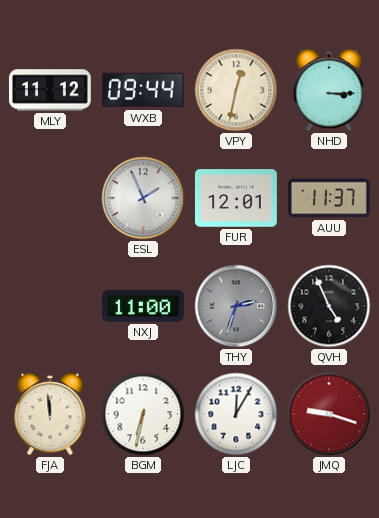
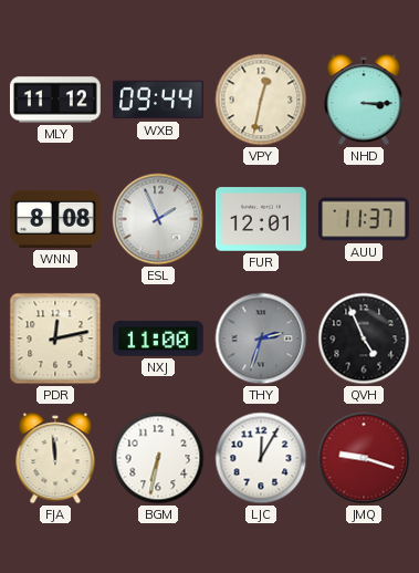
WNN: none -> 8:08
PDR: none -> 12:13
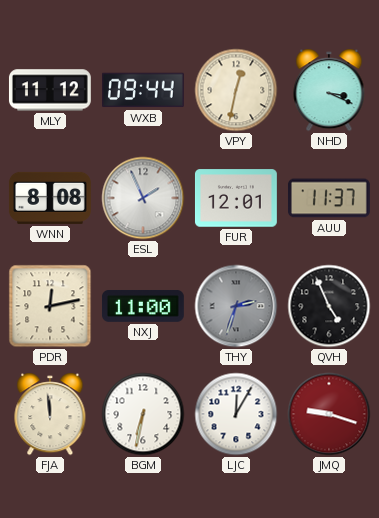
NHD: 3:15 -> 3:19
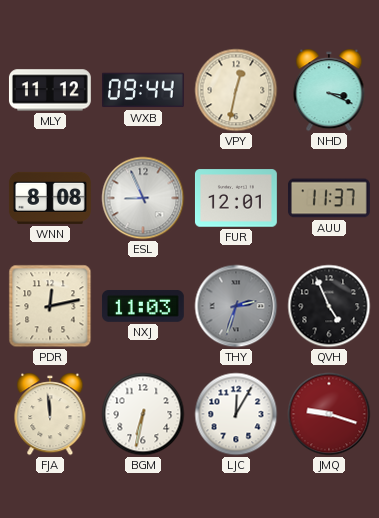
ESL: 1:56 -> 8:56
NXJ: 11:00 -> 11:03
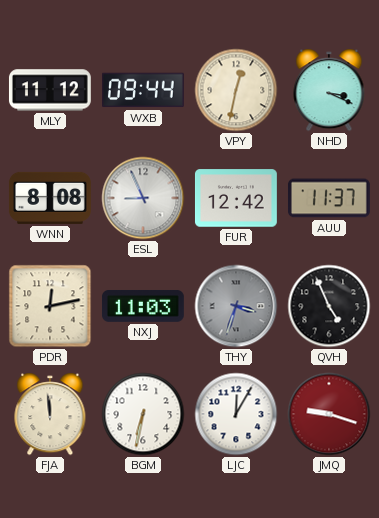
FUR: 12:01 -> 12:42
THY: 2:33 -> 3:33
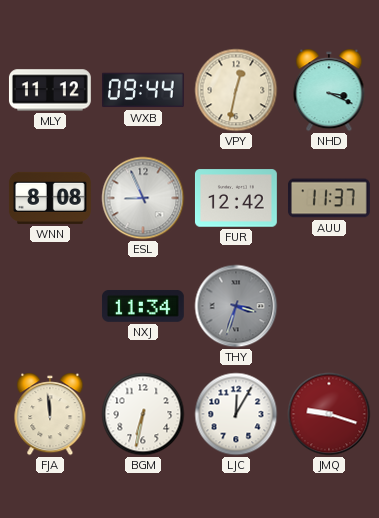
PDR: 12:13 -> none
NXJ: 11:03 -> 11:34
QVH: 4:56 -> none
